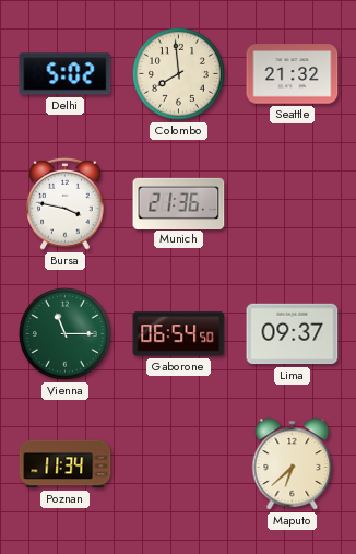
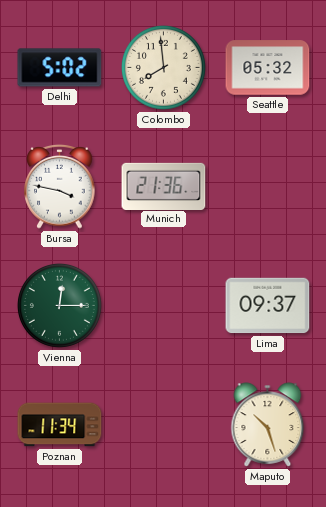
Seattle: 21:32 -> 05:32
Vienna: 11:15 -> 12:15
Gaborone: 06:54 -> none
Maputo: 6:38 -> 10:27
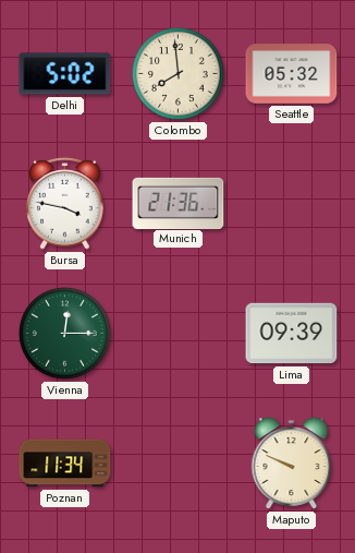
Lima: 09:37 -> 09:39
Maputo: 10:27 -> 9:49
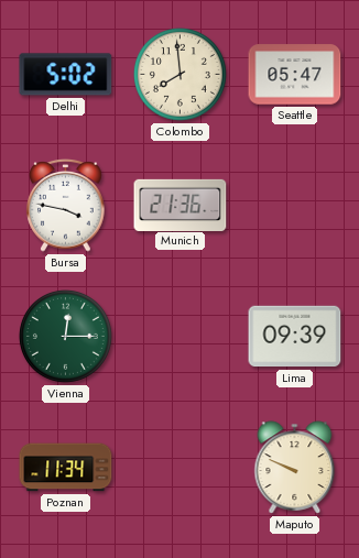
Seattle: 05:32 -> 05:47
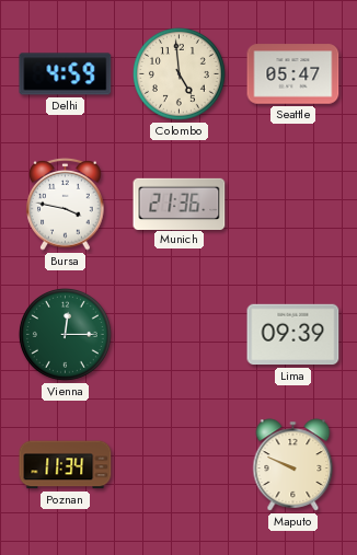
Delhi: 5:02 -> 4:59
Colombo: 7:59 -> 4:59
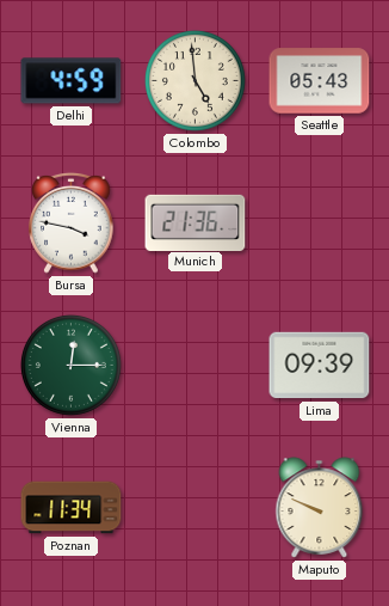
Seattle: 05:47 -> 05:43
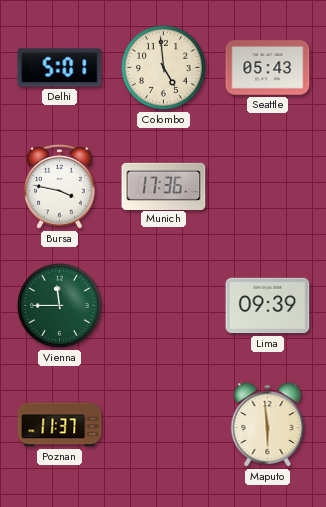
Delhi: 4:59 -> 5:01
Munich: 21:36 -> 17:36
Vienna: 12:15 -> 11:45
Poznan: 11:34 -> 11:37
Maputo: 9:49 -> 5:59
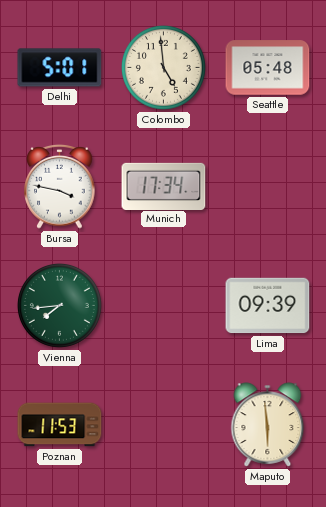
Seattle: 05:43 -> 05:48
Munich: 17:36 -> 17:34
Vienna: 11:45 -> 7:44
Poznan: 11:37 -> 11:53
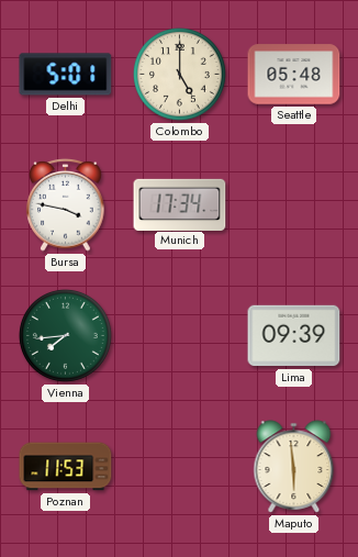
Colombo: 4:59 -> 5:00
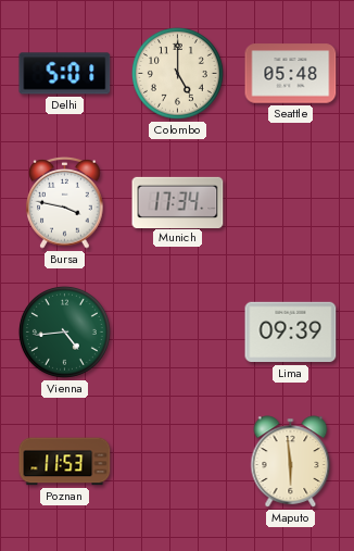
Vienna: 7:44 -> 4:44
